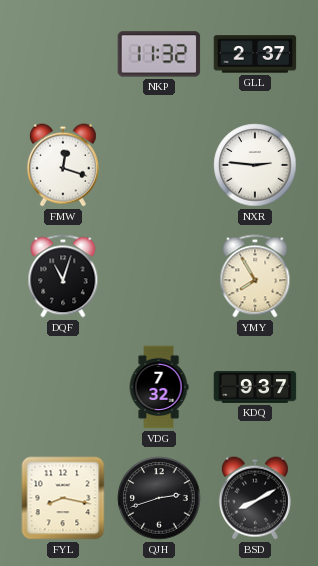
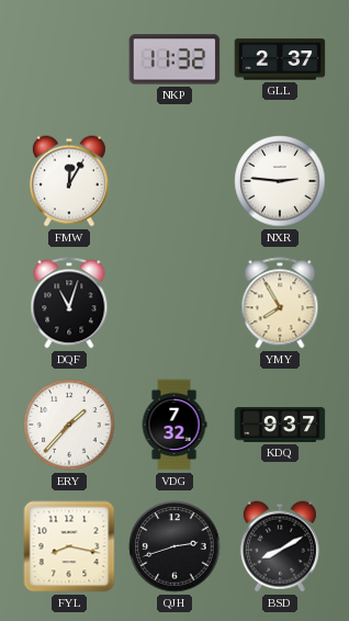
FMW: 12:18 -> 12:05
ERY: none -> 1:37
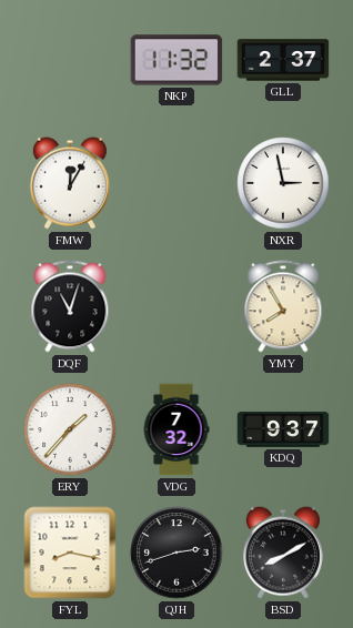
NXR: 2:46 -> 2:58
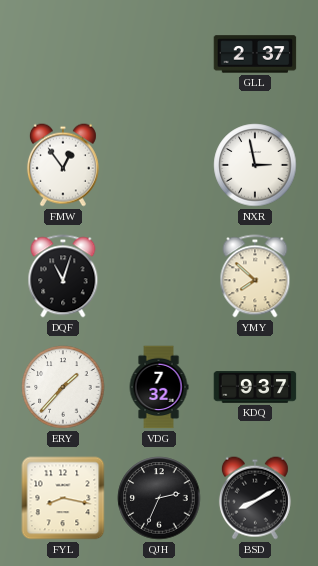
NKP: 11:32 -> none
FMW: 12:05 -> 12:54
YMY: 7:55 -> 7:52
QJH: 2:42 -> 2:34
